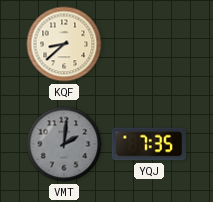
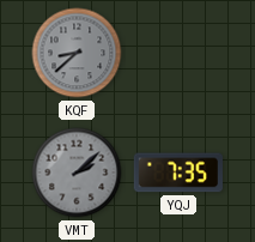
KQF dial: cream -> grey
VMT: 2:01 -> 2:08
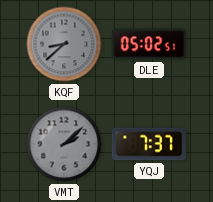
DLE: none -> 05:02
YQJ: 7:35 -> 7:37
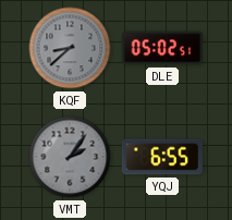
VMT: 2:08 -> 2:06
YQJ: 7:37 -> 6:55
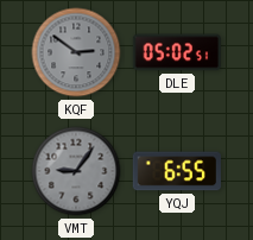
KQF: 8:38 -> 2:51
VMT: 2:06 -> 9:06
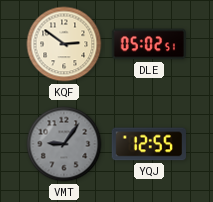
KQF dial: grey -> cream
YQJ: 6:55 -> 12:55
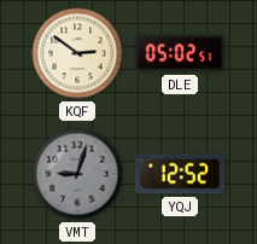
VMT: 9:06 -> 9:03
YQJ: 12:55 -> 12:52
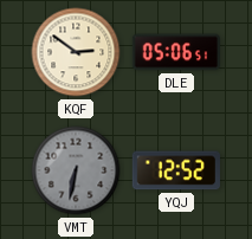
DLE: 05:02 -> 05:06
VMT: 9:03 -> 6:32
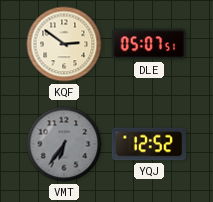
DLE: 05:06 -> 05:07
VMT: 6:32 -> 6:36
